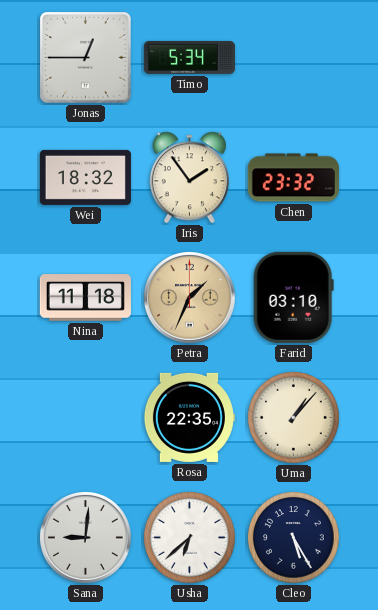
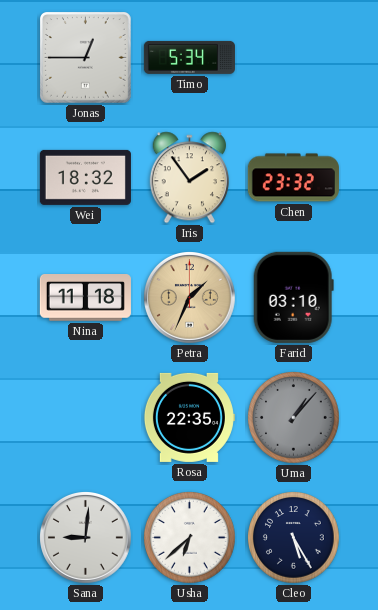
Uma dial: cream -> grey
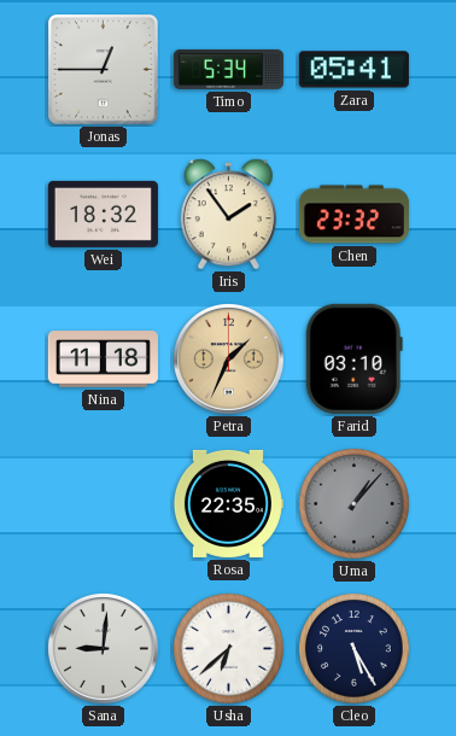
Zara: none -> 05:41
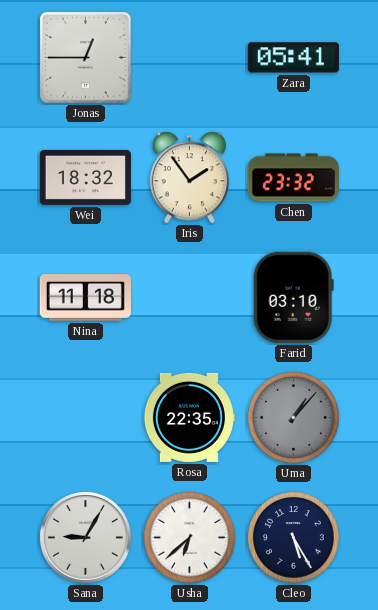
Timo: 5:34 -> none
Petra: 1:34 -> none
Sana: 9:01 -> 9:05
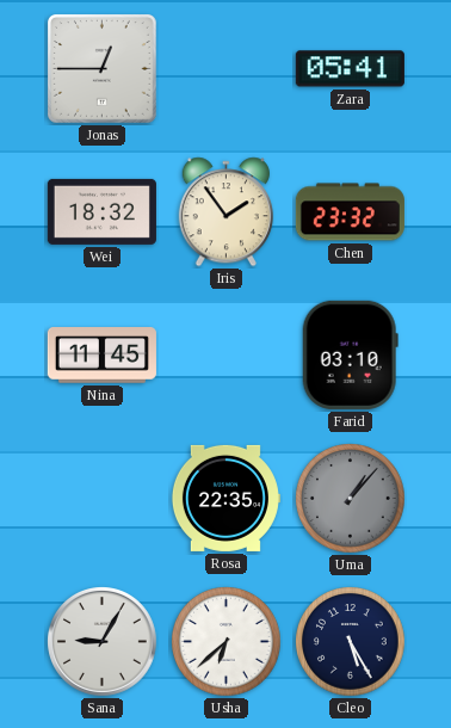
Nina: 11:18 -> 11:45
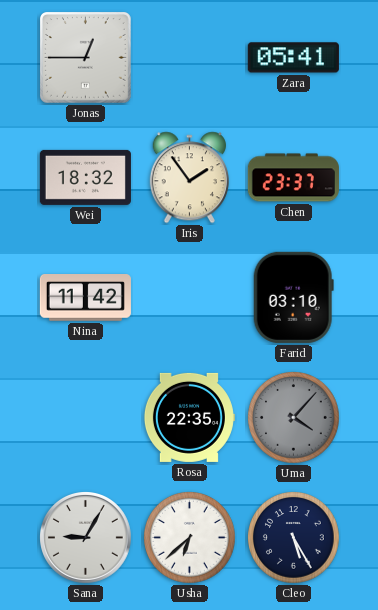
Chen: 23:32 -> 23:37
Nina: 11:45 -> 11:42
Uma: 1:07 -> 4:07
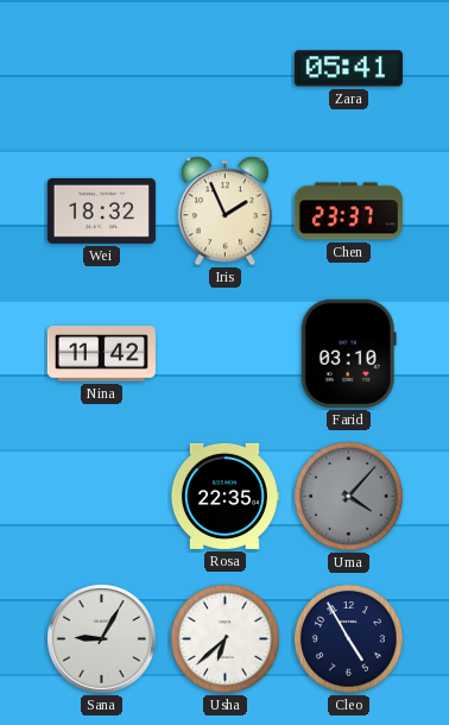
Jonas: 12:45 -> none
Iris: 1:54 -> 1:56
Cleo: 5:25 -> 4:55
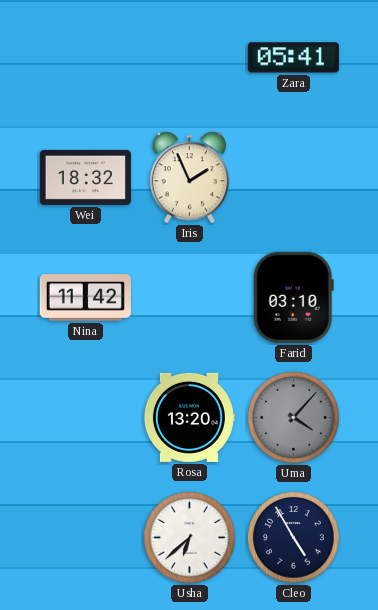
Chen: 23:37 -> none
Rosa: 22:35 -> 13:20
Sana: 9:05 -> none
